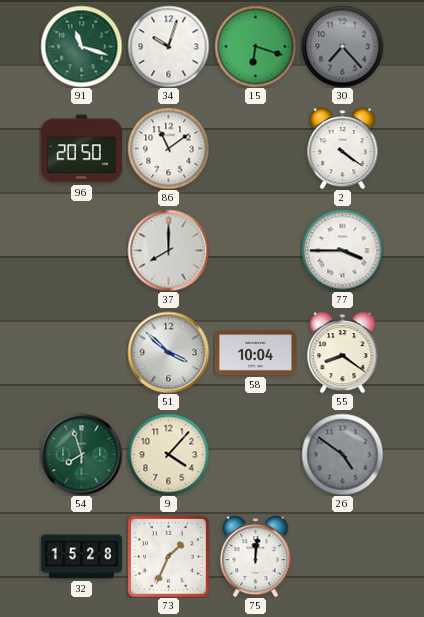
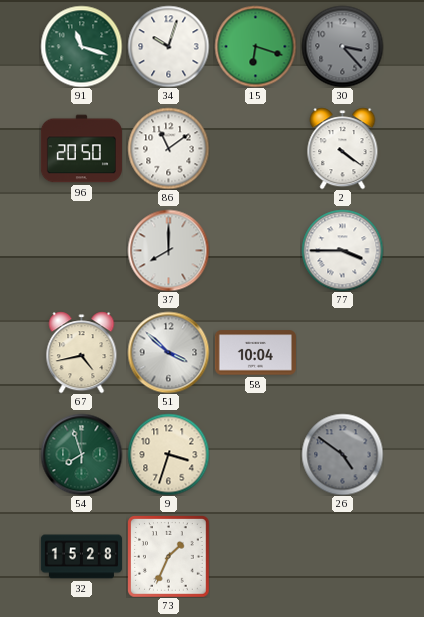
30: 7:23 -> 3:23
67: none -> 4:43
55: 8:21 -> none
9: 4:07 -> 3:33
75: 12:01 -> none
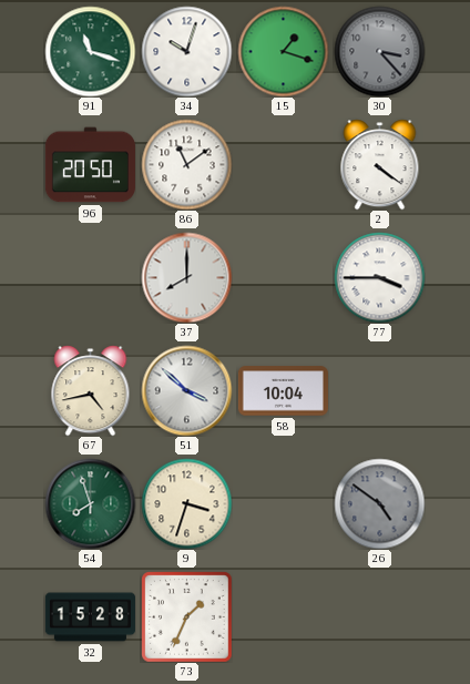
15: 6:18 -> 1:18
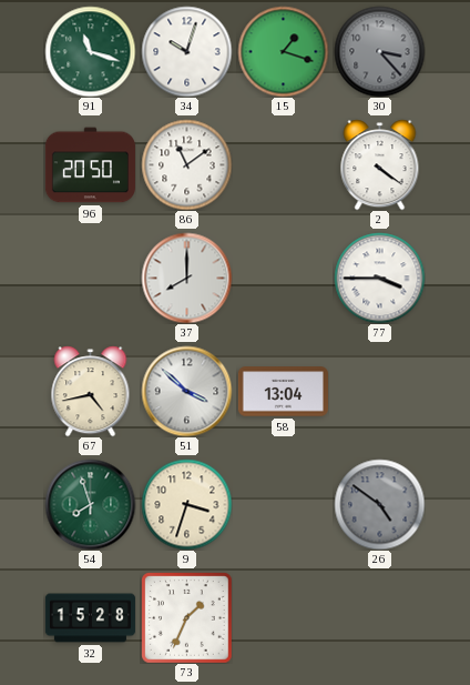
58: 10:04 -> 13:04
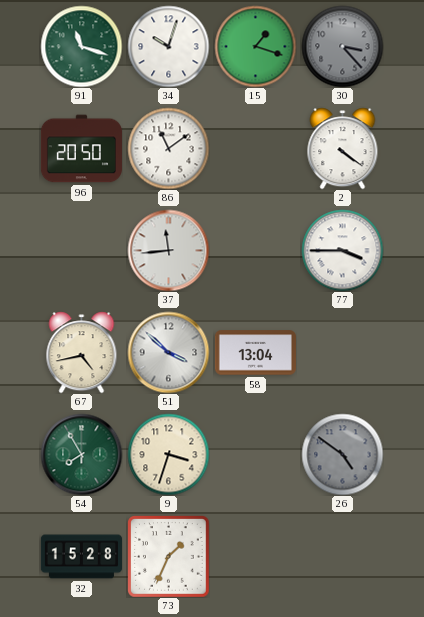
37: 8:00 -> 11:44
54: 7:57 -> 7:55
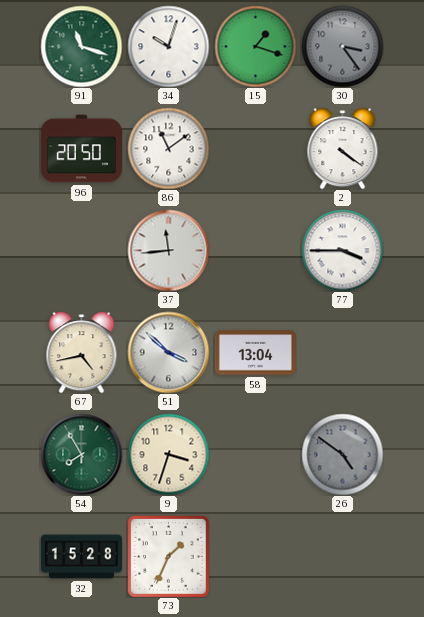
30: 3:23 -> 3:24
